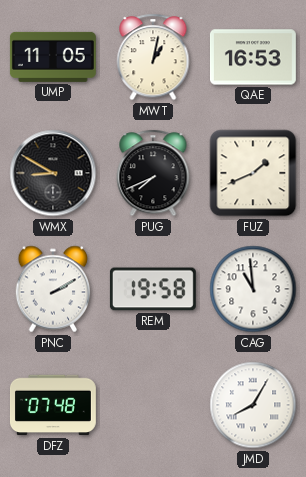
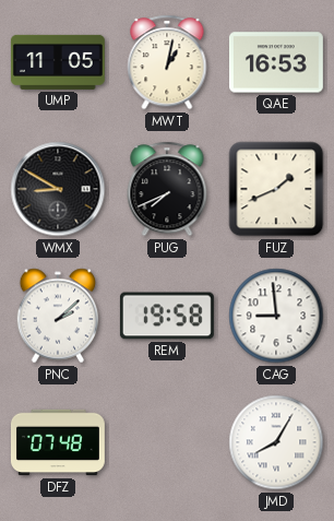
PNC: 2:10 -> 2:08
CAG: 10:59 -> 8:59
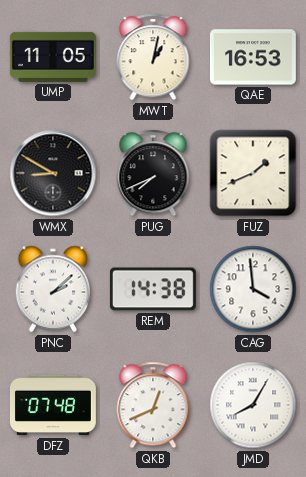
REM: 19:58 -> 14:38
CAG: 8:59 -> 3:59
QKB: none -> 12:41
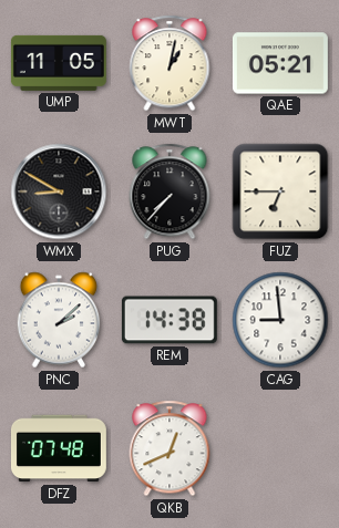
QAE: 16:53 -> 05:21
PUG: 7:41 -> 7:37
FUZ: 1:41 -> 6:45
CAG: 3:59 -> 8:59
JMD: 8:05 -> none
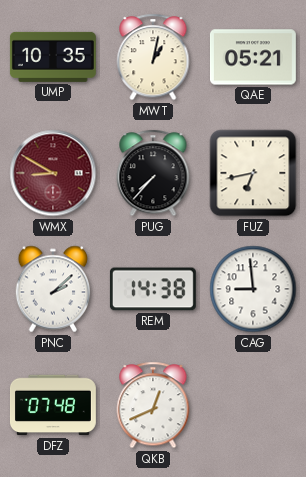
UMP: 11:05 -> 10:35
WMX dial: black -> burgundy
FUZ: 6:45 -> 6:43
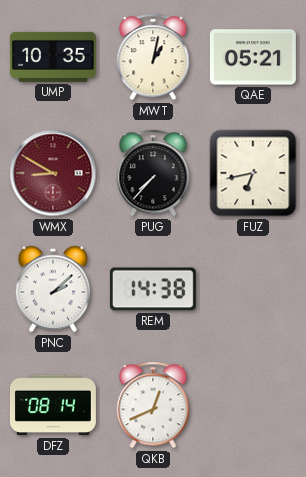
CAG: 8:59 -> none
DFZ: 07:48 -> 08:14
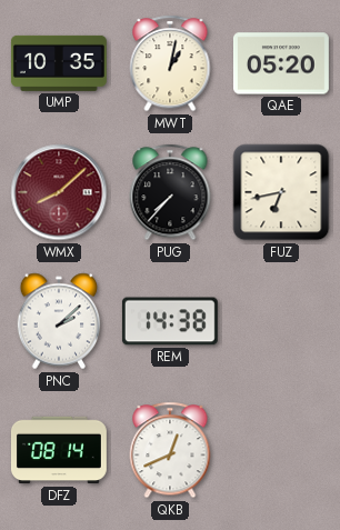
QAE: 05:21 -> 05:20
WMX: 8:50 -> 8:08
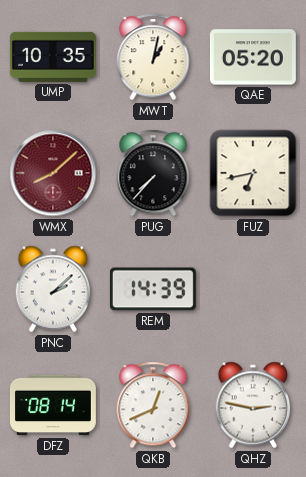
REM: 14:38 -> 14:39
QHZ: none -> 2:47
